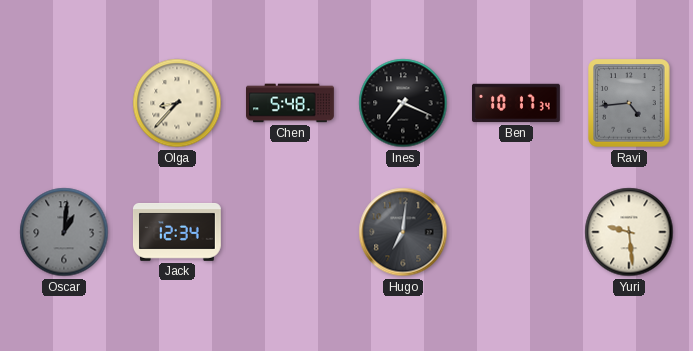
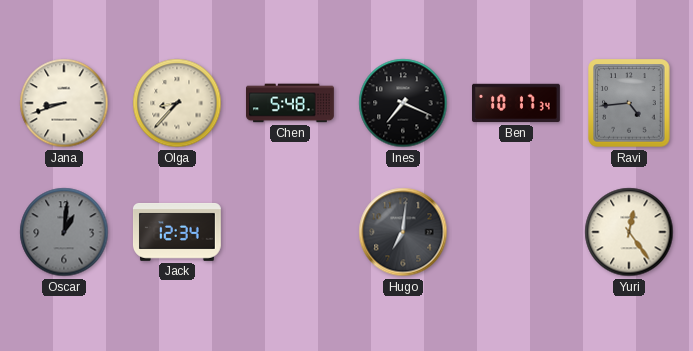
Jana: none -> 8:42
Yuri: 9:29 -> 12:24
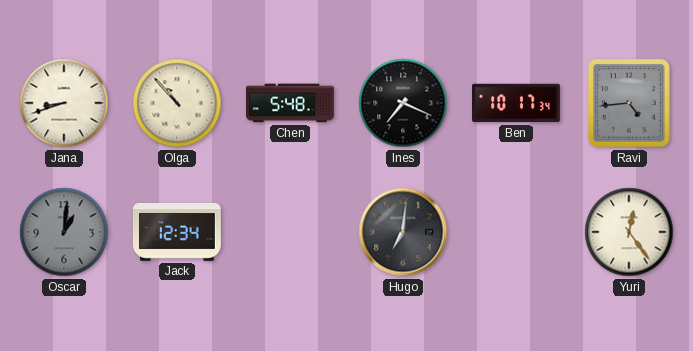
Olga: 8:37 -> 10:53
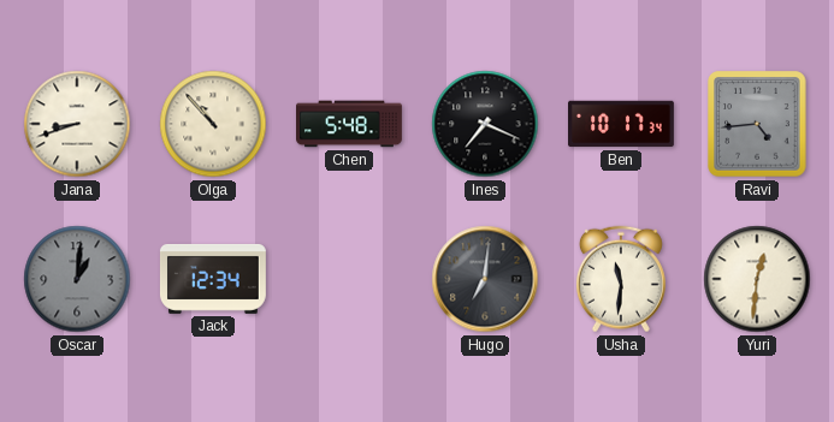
Usha: none -> 11:31
Yuri: 12:24 -> 12:31
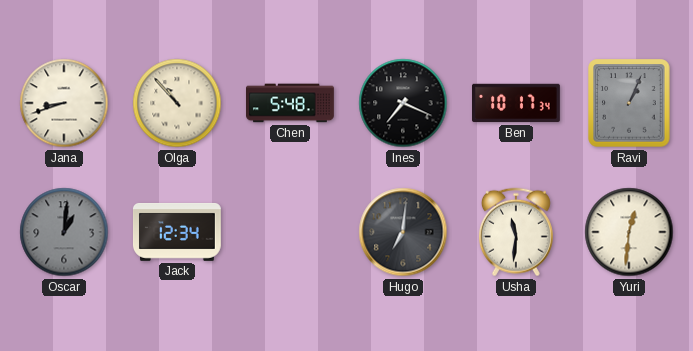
Ravi: 4:44 -> 1:04
